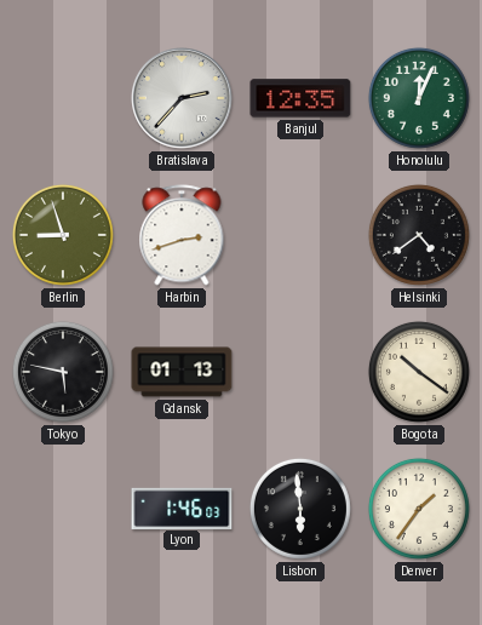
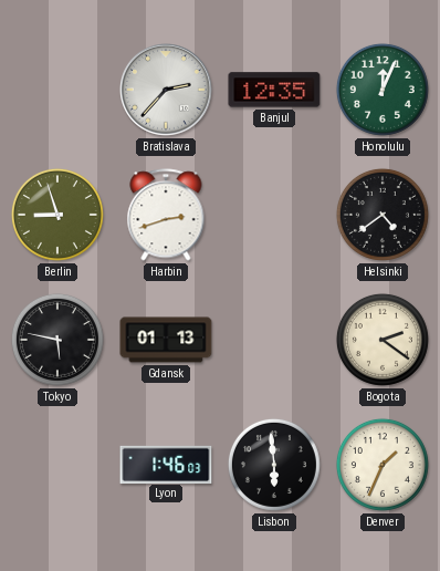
Bogota: 10:21 -> 2:21
Denver: 1:36 -> 1:34
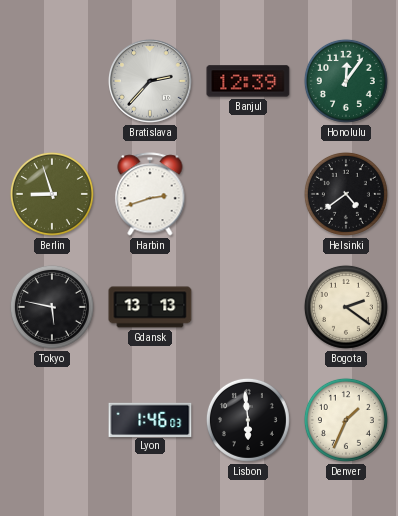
Banjul: 12:35 -> 12:39
Honolulu: 12:04 -> 12:06
Gdansk: 01:13 -> 13:13
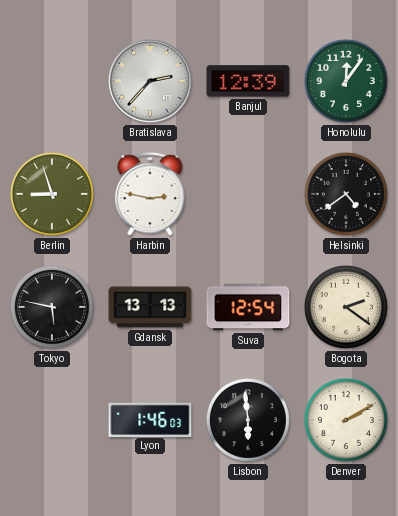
Harbin: 2:42 -> 2:47
Suva: none -> 12:54
Denver: 1:34 -> 2:10
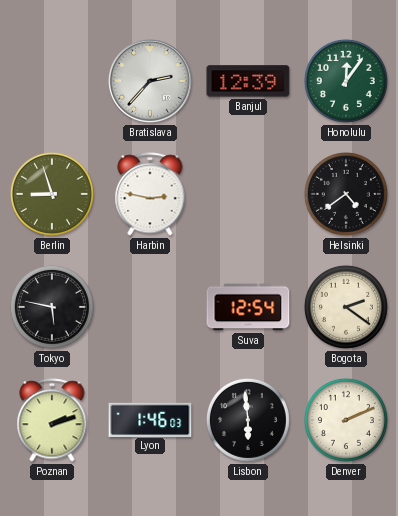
Gdansk: 13:13 -> none
Poznan: none -> 2:12
Denver: 2:10 -> 2:11
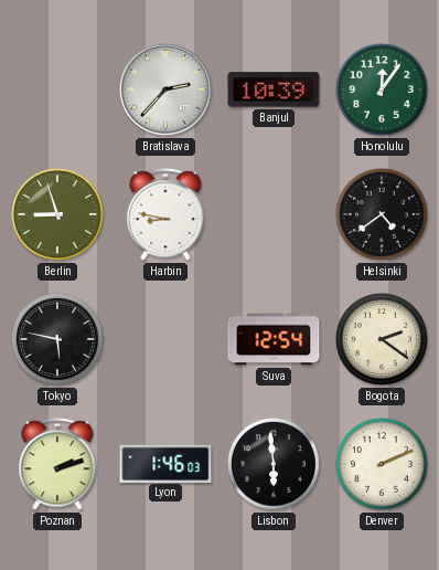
Banjul: 12:39 -> 10:39
Harbin: 2:47 -> 8:47
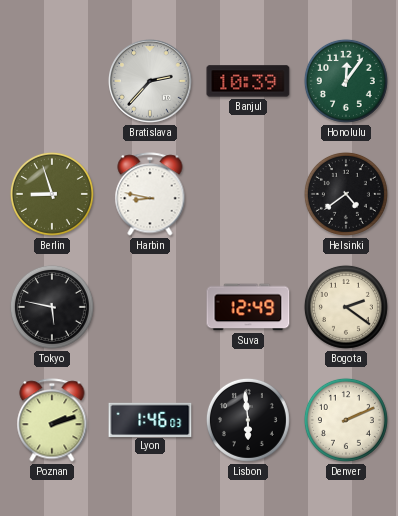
Suva: 12:54 -> 12:49
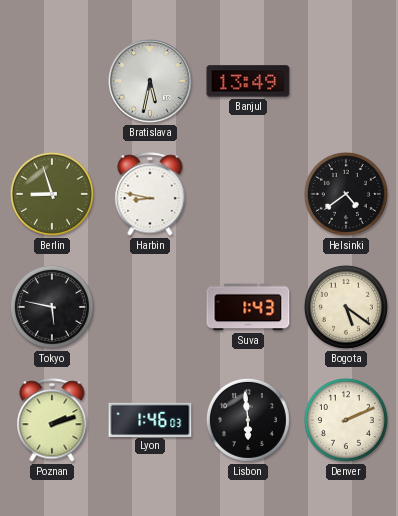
Bratislava: 2:37 -> 5:32
Banjul: 10:39 -> 13:49
Honolulu: 12:06 -> none
Suva: 12:49 -> 1:43
Bogota: 2:21 -> 5:21
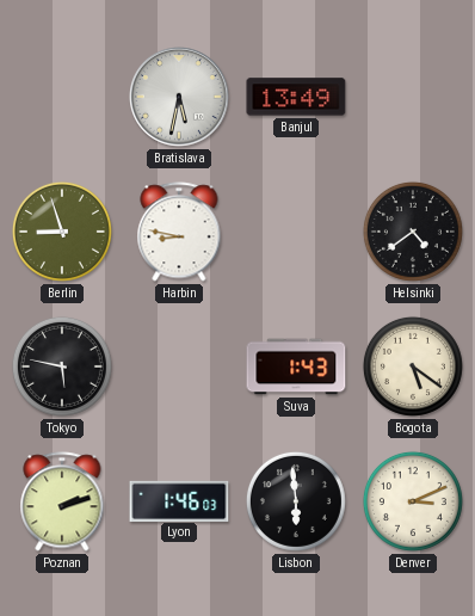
Denver: 2:11 -> 3:11
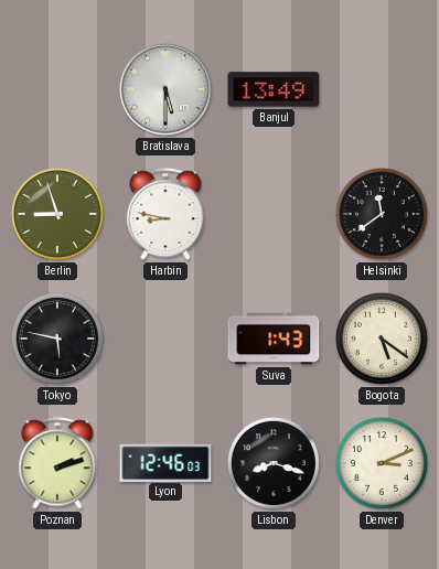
Bratislava: 5:32 -> 5:30
Helsinki: 4:39 -> 11:39
Lyon: 1:46 -> 12:46
Lisbon: 5:59 -> 8:18
